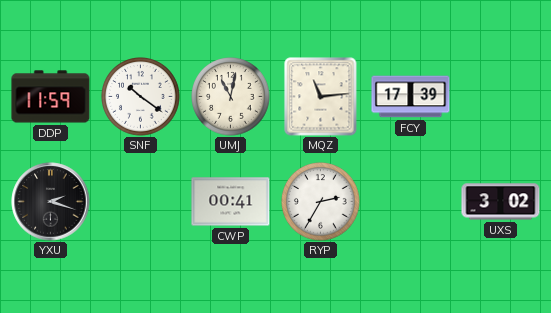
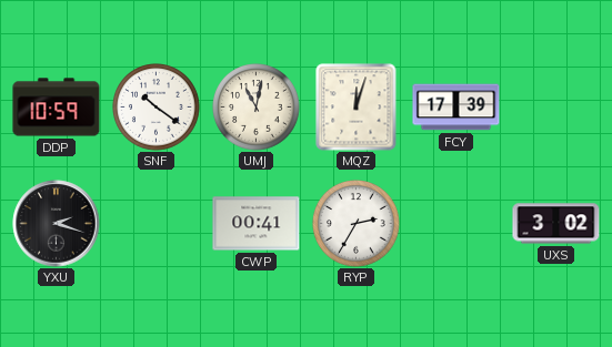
DDP: 11:59 -> 10:59
MQZ: 11:14 -> 12:03
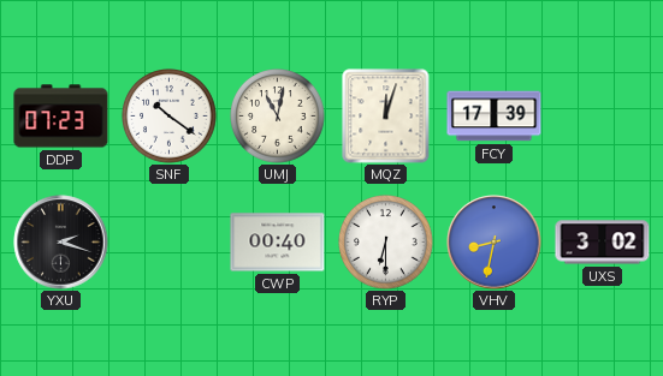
DDP: 10:59 -> 07:23
CWP: 00:41 -> 00:40
RYP: 2:35 -> 6:30
VHV: none -> 8:32
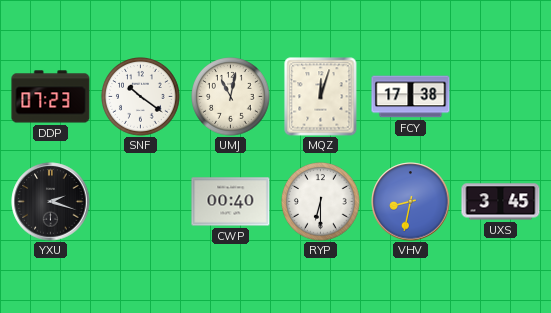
FCY: 17:39 -> 17:38
UXS: 3:02 -> 3:45
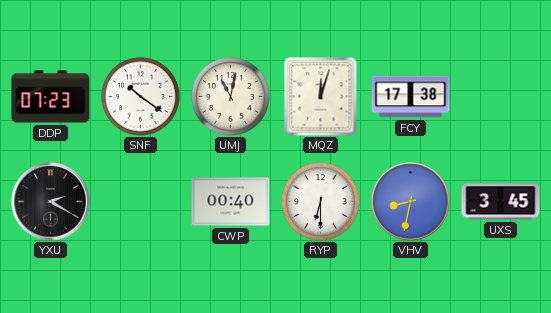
YXU: 2:18 -> 2:20
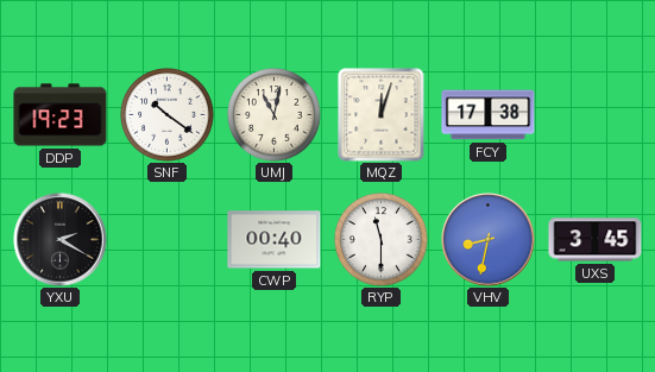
DDP: 07:23 -> 19:23
RYP: 6:30 -> 11:30
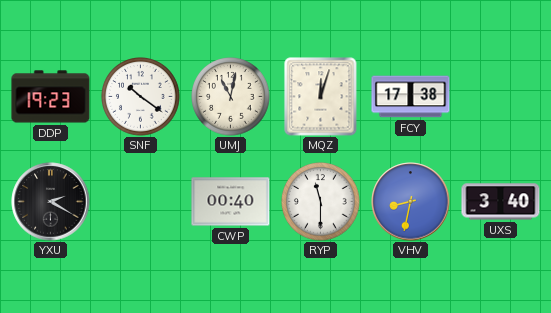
UXS: 3:45 -> 3:40
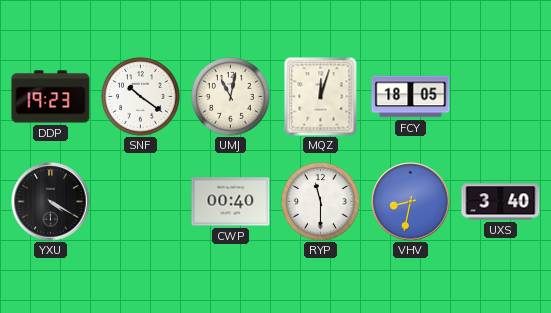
FCY: 17:38 -> 18:05
YXU: 2:20 -> 4:20
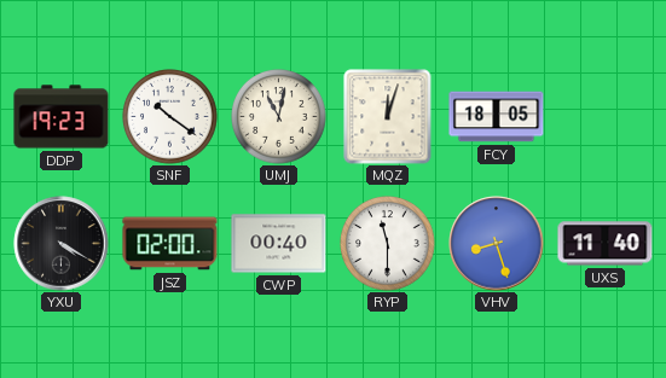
JSZ: none -> 02:00
VHV: 8:32 -> 8:27
UXS: 3:40 -> 11:40
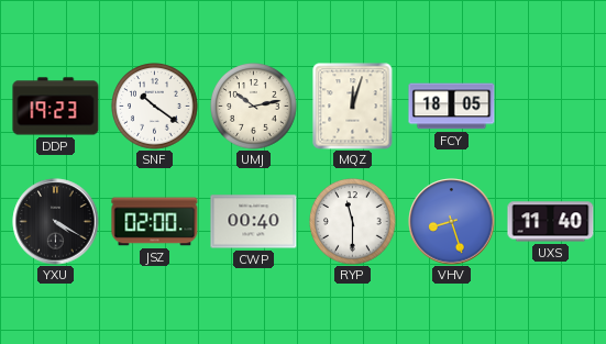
UMJ: 11:02 -> 10:13
